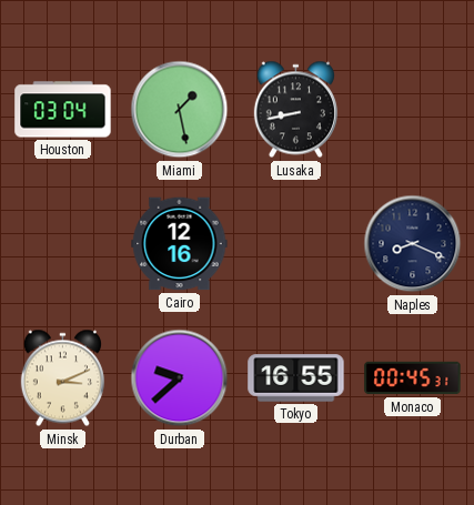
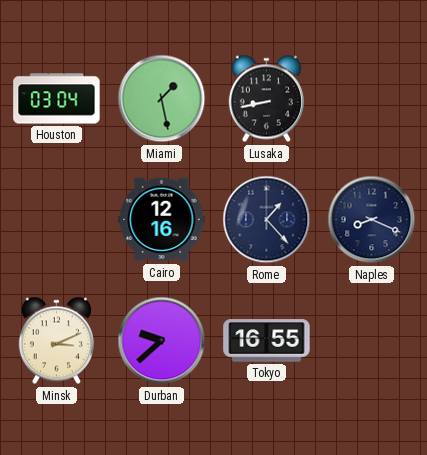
Rome: none -> 1:23
Monaco: 00:45 -> none
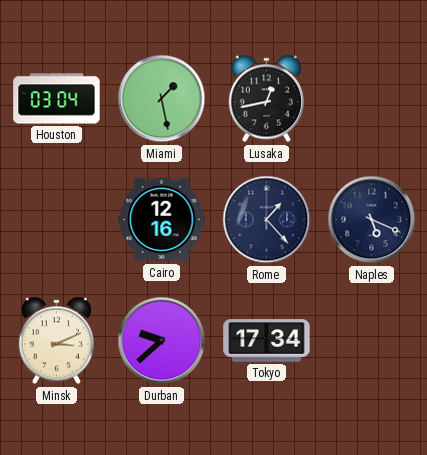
Lusaka: 8:43 -> 12:43
Naples: 8:19 -> 5:19
Tokyo: 16:55 -> 17:34
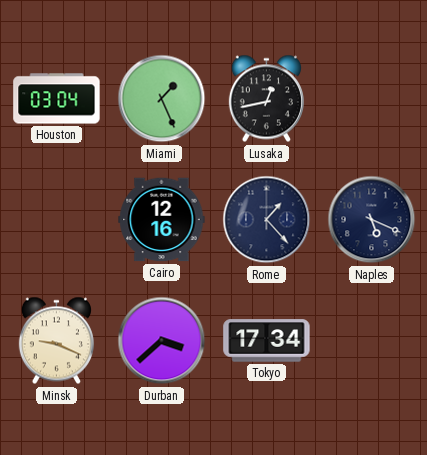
Miami: 1:28 -> 1:26
Minsk: 3:11 -> 9:19
Durban: 9:38 -> 3:38
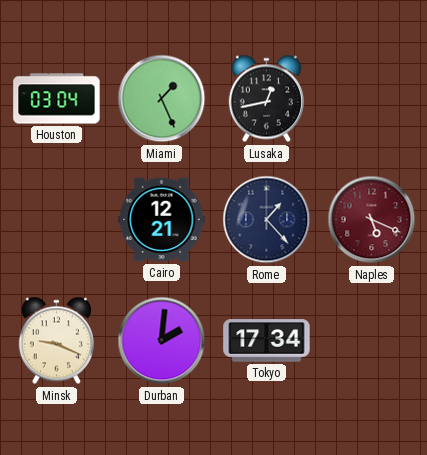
Cairo: 12:16 -> 12:21
Naples dial: navy -> burgundy
Durban: 3:38 -> 2:01
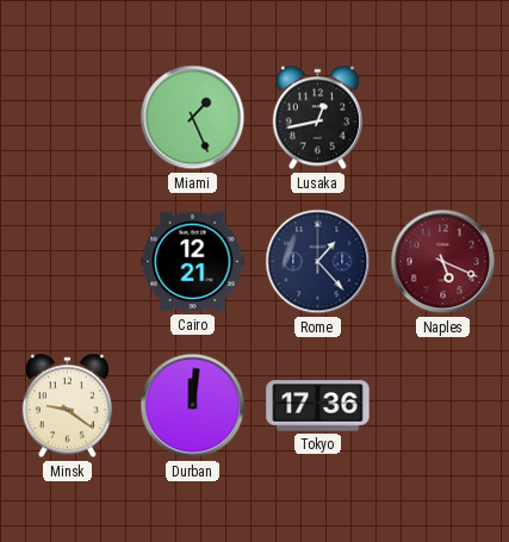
Houston: 03:04 -> none
Minsk: 9:19 -> 9:21
Durban: 2:01 -> 12:01
Tokyo: 17:34 -> 17:36
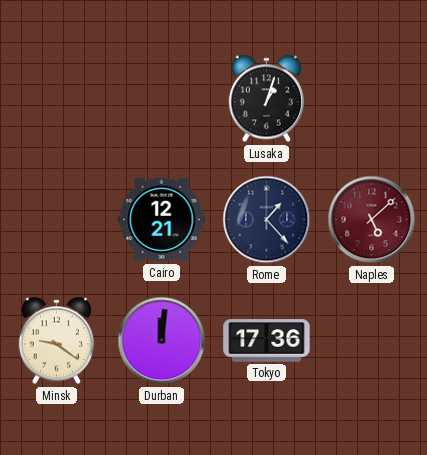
Miami: 1:26 -> none
Lusaka: 12:43 -> 1:03
Naples: 5:19 -> 5:08
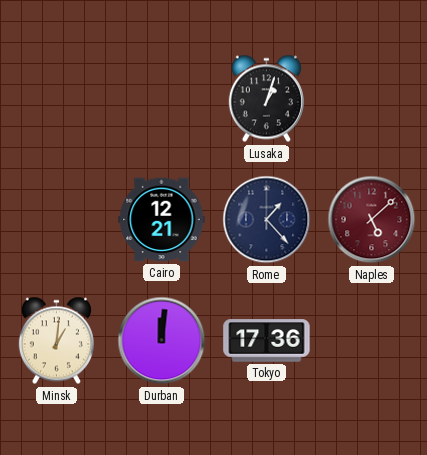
Minsk: 9:21 -> 1:01
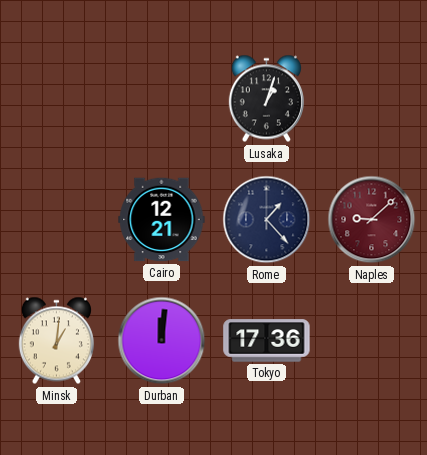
Naples: 5:08 -> 9:08
